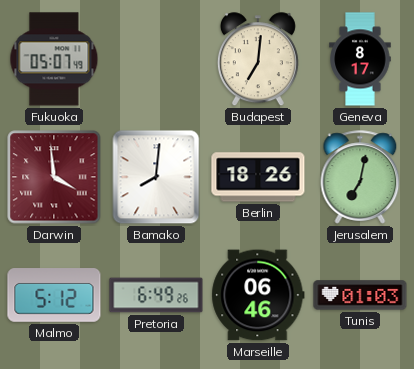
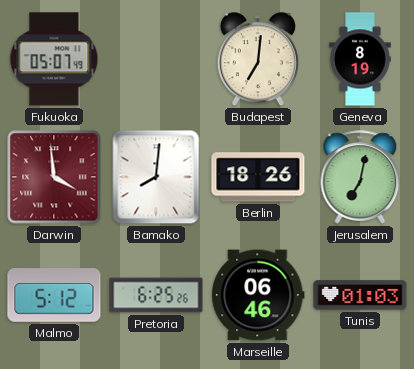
Geneva: 8:17 -> 8:19
Pretoria: 6:49 -> 6:25
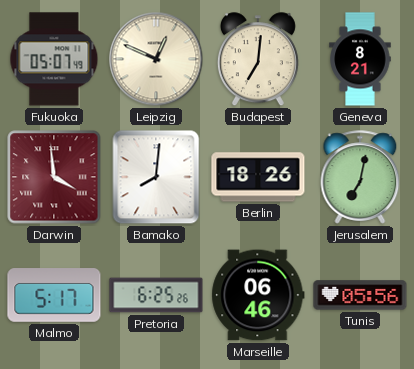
Leipzig: none -> 12:49
Geneva: 8:19 -> 8:21
Malmo: 5:12 -> 5:17
Tunis: 01:03 -> 05:56
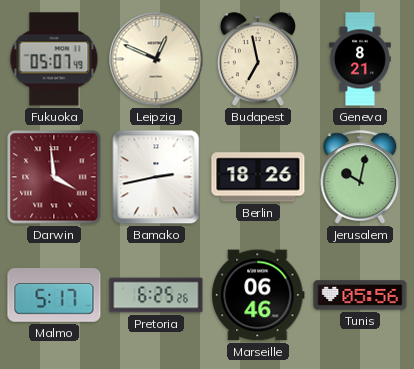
Budapest: 7:01 -> 6:58
Bamako: 8:01 -> 2:43
Jerusalem: 7:02 -> 10:02
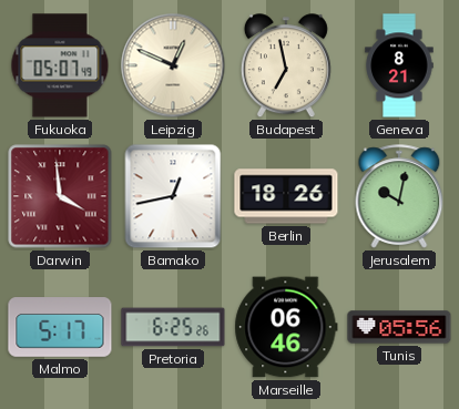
Bamako: 2:43 -> 12:43
